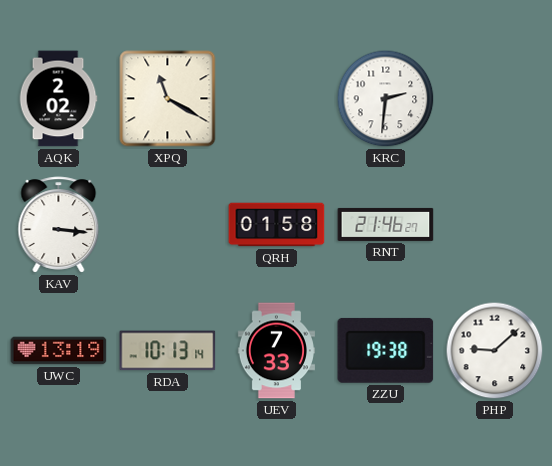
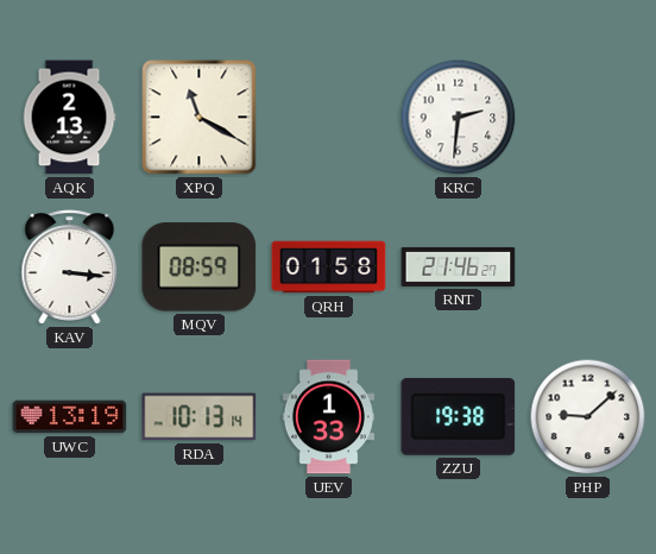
AQK: 2:02 -> 2:13
MQV: none -> 08:59
UEV: 7:33 -> 1:33
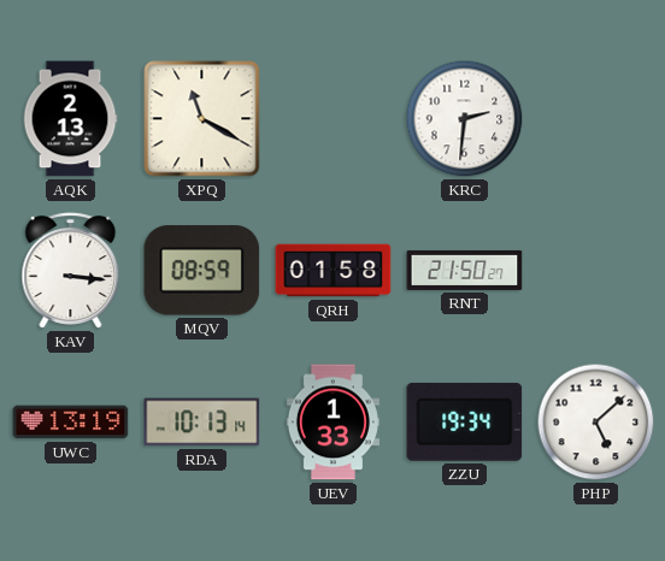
RNT: 21:46 -> 21:50
ZZU: 19:38 -> 19:34
PHP: 9:08 -> 5:08
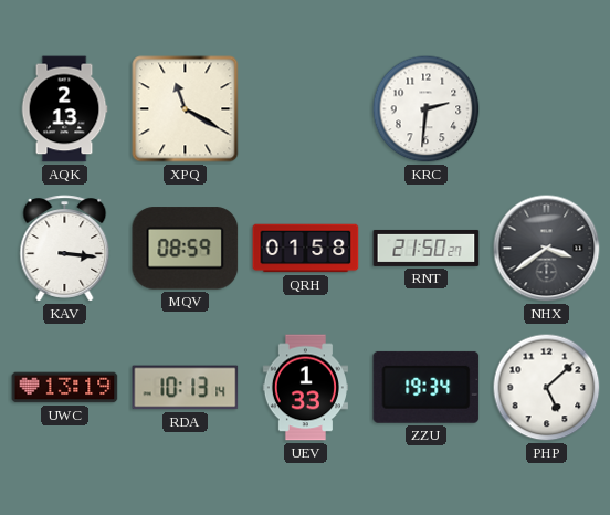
NHX: none -> 3:39
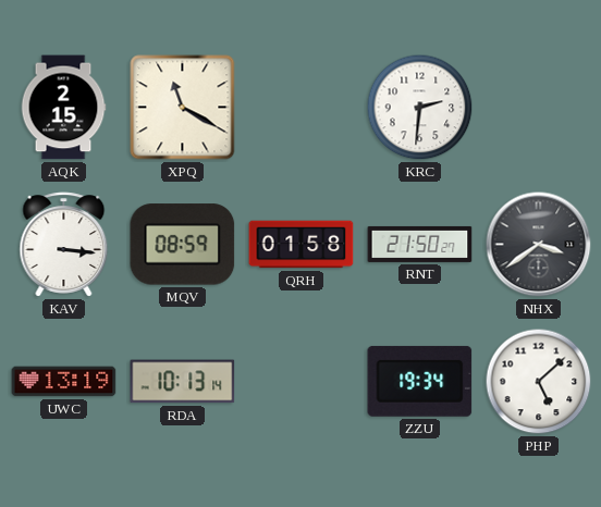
AQK: 2:13 -> 2:15
UEV: 1:33 -> none
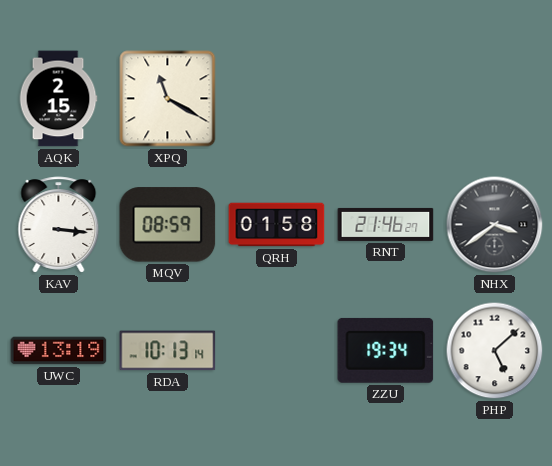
KRC: 2:31 -> none
RNT: 21:50 -> 21:46
